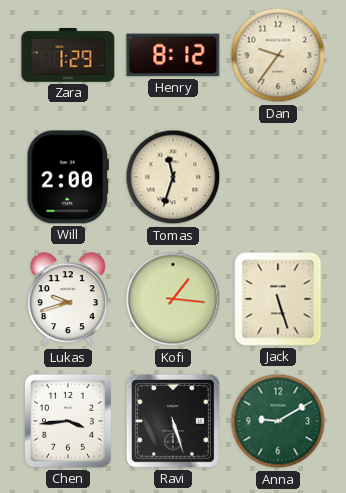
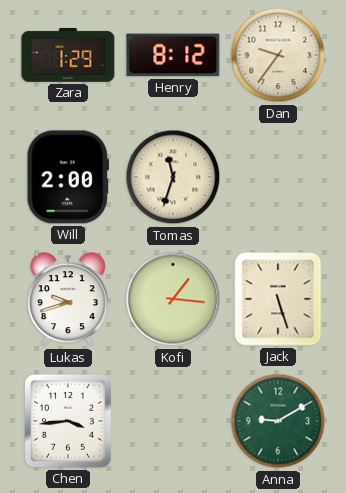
Ravi: 5:27 -> none
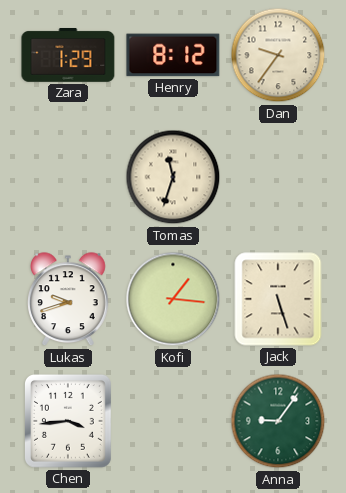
Will: 2:00 -> none
Anna: 9:10 -> 9:06
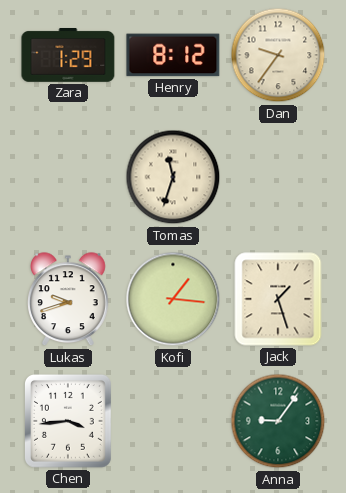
Jack: 5:27 -> 1:27
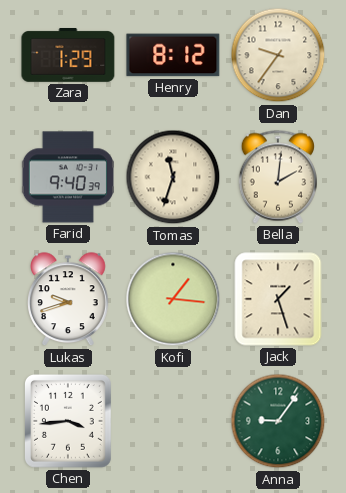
Farid: none -> 9:40
Bella: none -> 2:01
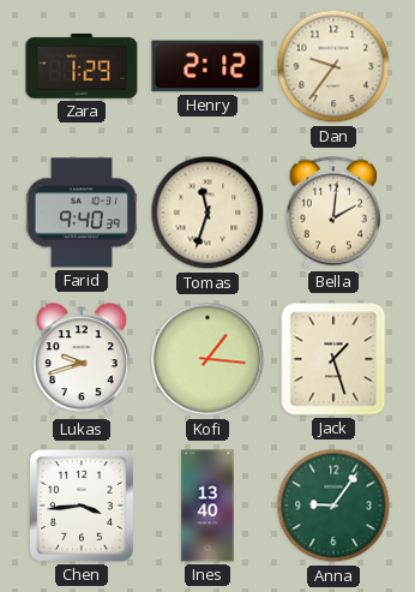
Henry: 8:12 -> 2:12
Ines: none -> 13:40
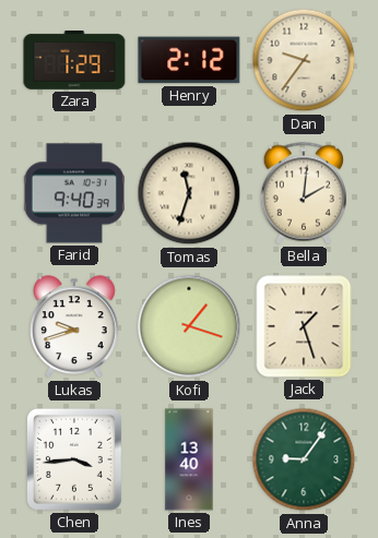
Kofi: 1:16 -> 1:18
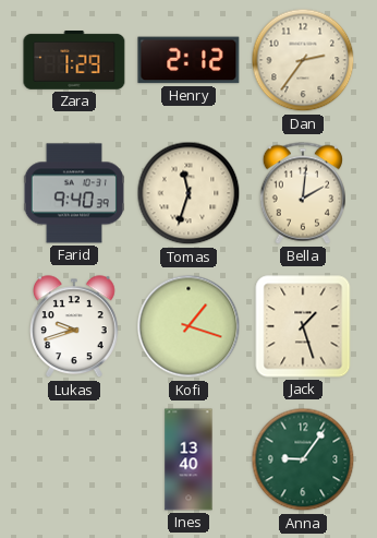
Dan: 9:36 -> 2:36
Chen: 3:44 -> none
